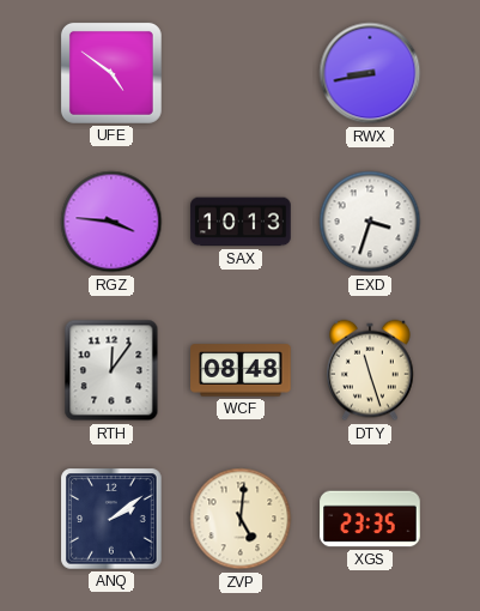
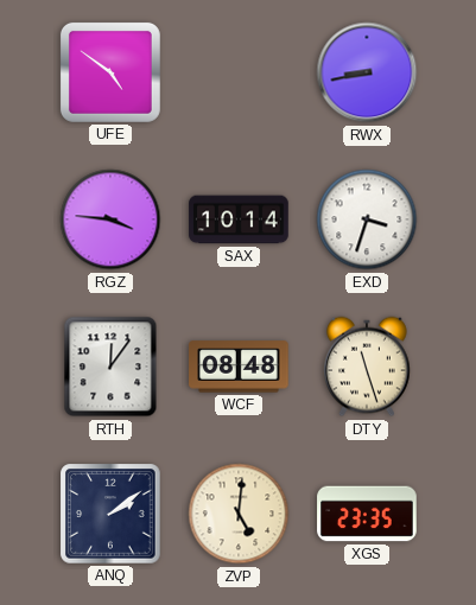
SAX: 10:13 -> 10:14
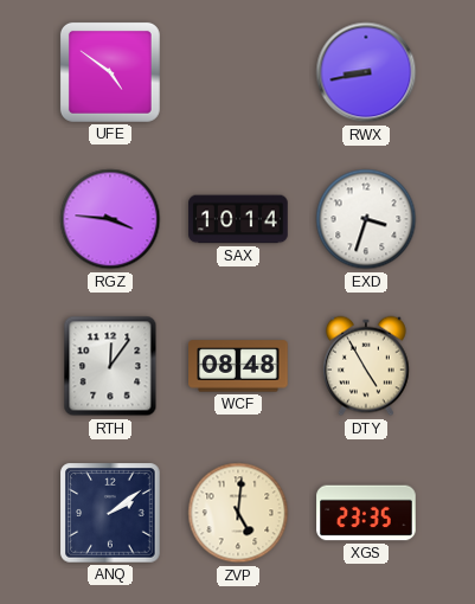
DTY: 11:27 -> 4:55
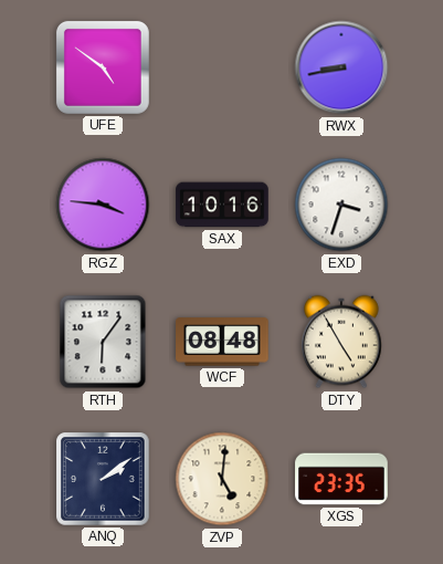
SAX: 10:14 -> 10:16
RTH: 12:06 -> 6:06
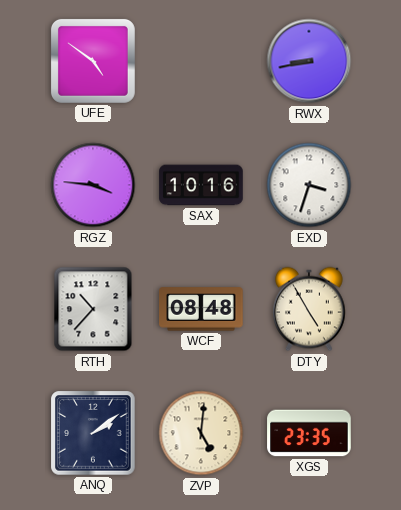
RTH: 6:06 -> 10:37
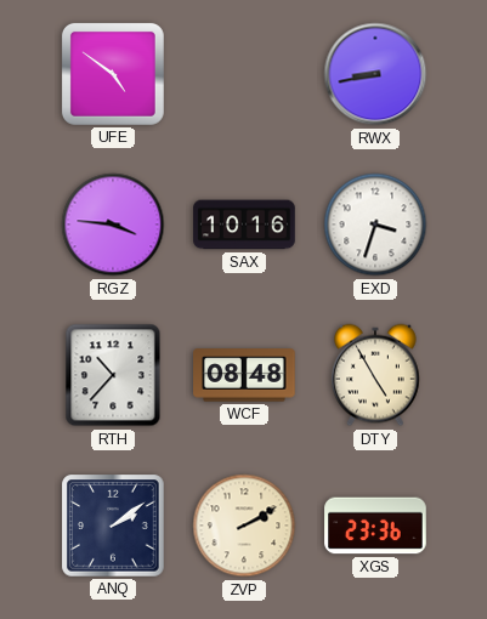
ZVP: 5:01 -> 2:10
XGS: 23:35 -> 23:36
